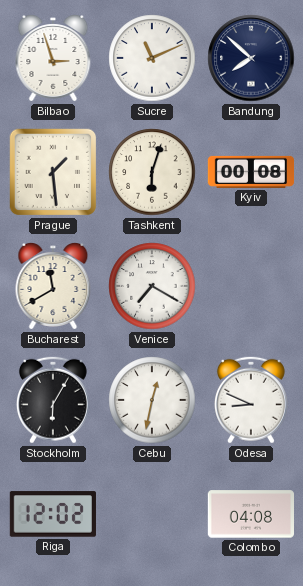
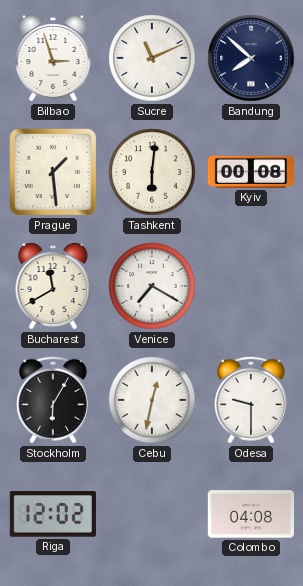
Tashkent: 6:03 -> 6:01
Odesa: 8:49 -> 9:30
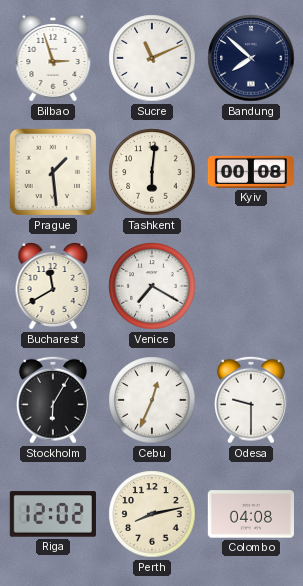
Cebu: 12:32 -> 12:34
Perth: none -> 8:13
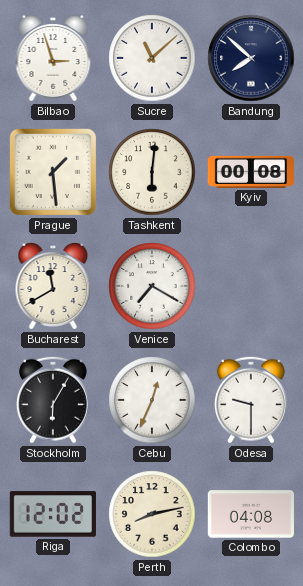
Sucre: 11:11 -> 11:08
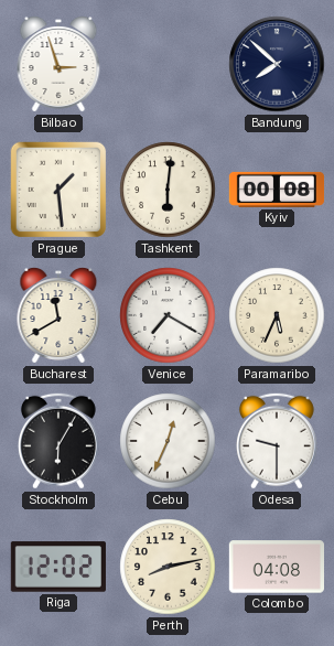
Sucre: 11:08 -> none
Paramaribo: none -> 5:34
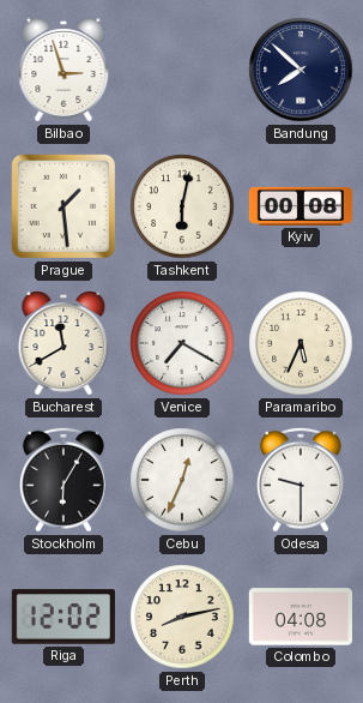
Tashkent: 6:01 -> 6:02
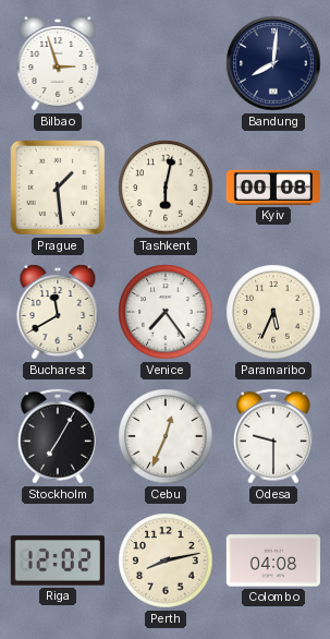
Bandung: 7:52 -> 8:01
Venice: 7:20 -> 7:24
Stockholm: 6:05 -> 7:05
